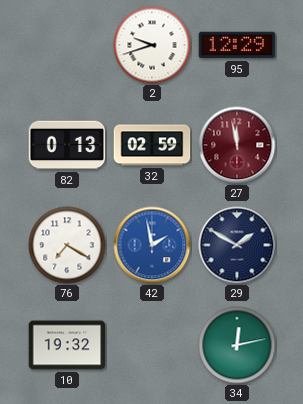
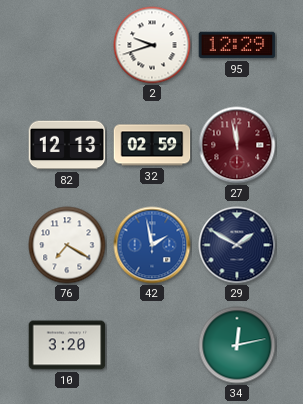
82: 0:13 -> 12:13
10: 19:32 -> 3:20
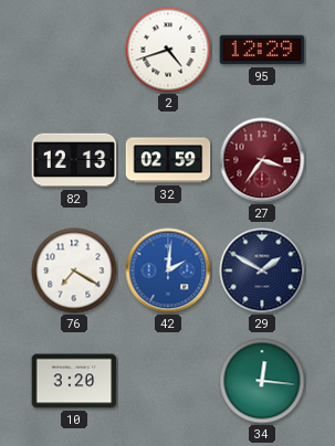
2: 9:42 -> 4:42
27: 11:58 -> 3:36
42: 1:58 -> 2:01
34: 12:13 -> 12:16
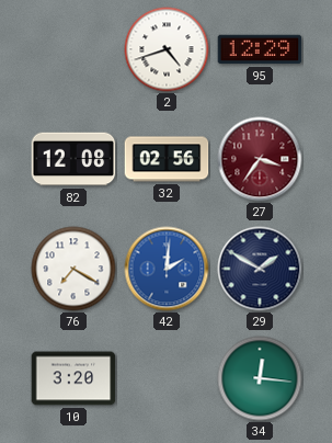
82: 12:13 -> 12:08
32: 02:59 -> 02:56
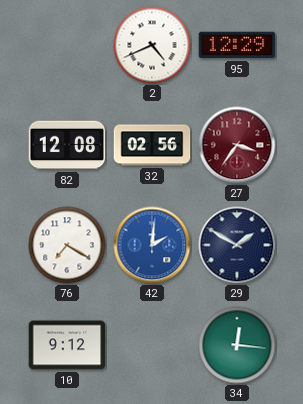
2: 4:42 -> 4:41
10: 3:20 -> 9:12
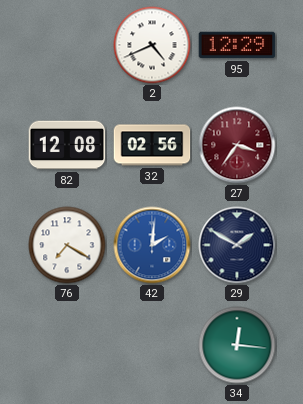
10: 9:12 -> none
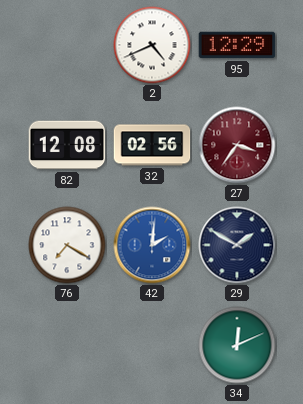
34: 12:16 -> 12:11
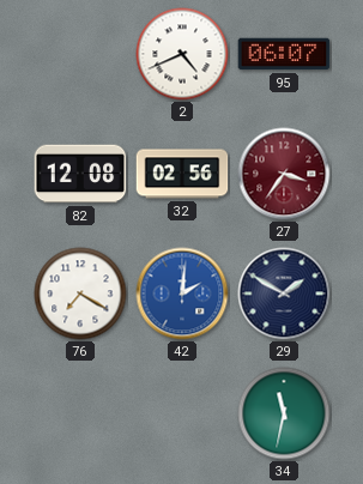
95: 12:29 -> 06:07
34: 12:11 -> 11:32
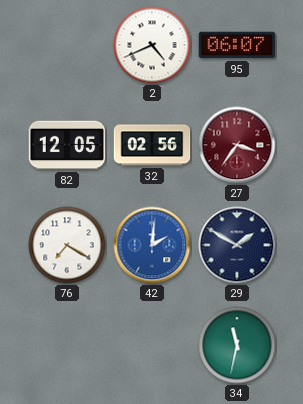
82: 12:08 -> 12:05
